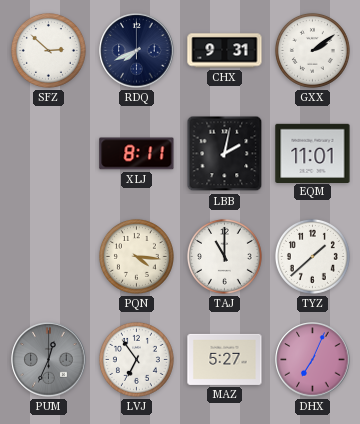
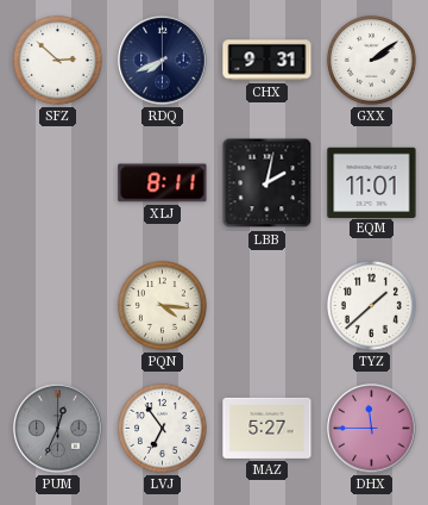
TAJ: 11:00 -> none
DHX: 7:04 -> 11:45
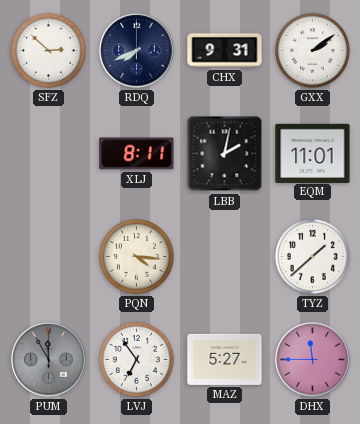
PUM: 12:34 -> 11:55
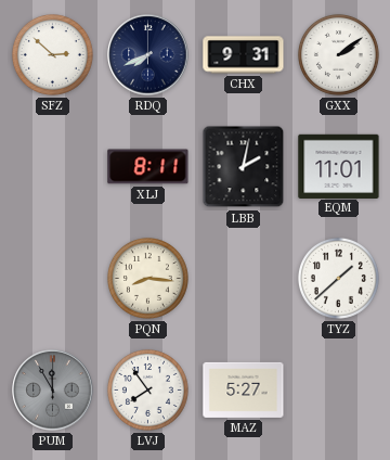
PQN: 4:16 -> 8:16
LVJ: 6:54 -> 7:54
DHX: 11:45 -> none
